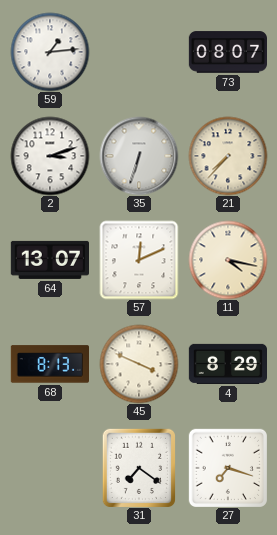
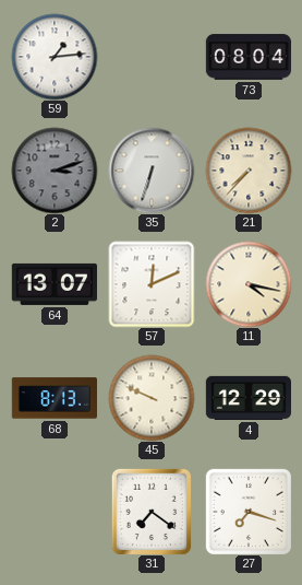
73: 08:07 -> 08:04
2 dial: white -> grey
45: 3:49 -> 9:49
4: 8:29 -> 12:29
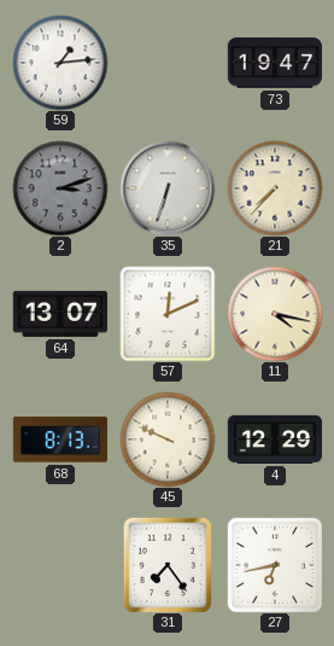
73: 08:04 -> 19:47
31: 7:21 -> 7:24
27: 7:18 -> 6:43
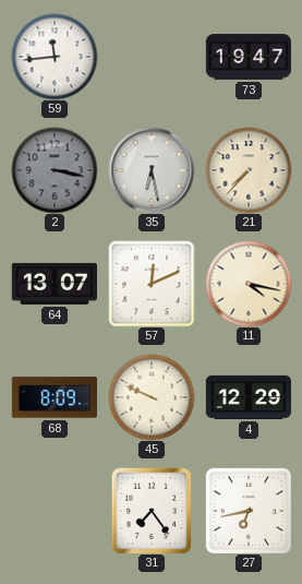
59: 1:14 -> 11:44
2: 3:12 -> 3:17
35: 6:33 -> 6:28
68: 8:13 -> 8:09
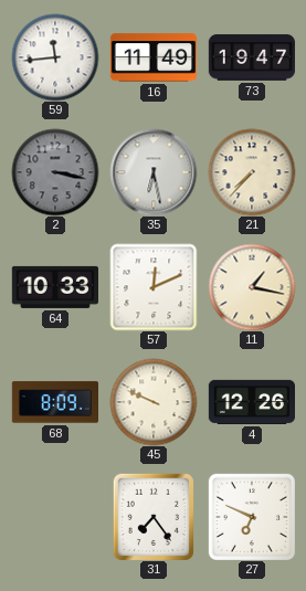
16: none -> 11:49
64: 13:07 -> 10:33
11: 4:17 -> 1:17
4: 12:29 -> 12:26
27: 6:43 -> 6:49
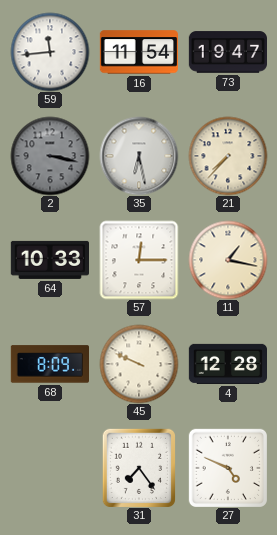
16: 11:49 -> 11:54
57: 12:11 -> 12:15
4: 12:26 -> 12:28
27: 6:49 -> 4:49
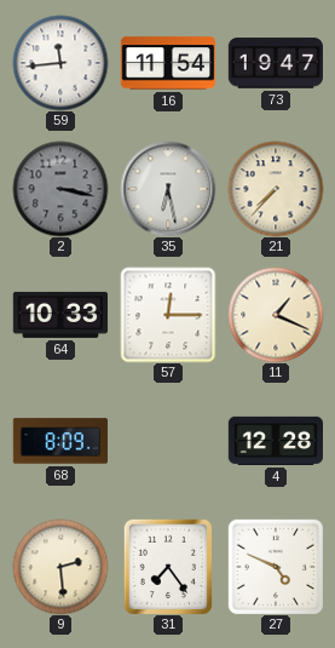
11: 1:17 -> 1:19
45: 9:49 -> none
9: none -> 2:29
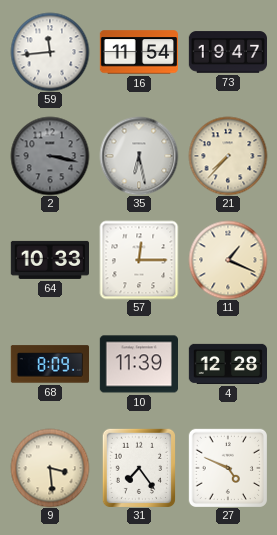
10: none -> 11:39
9: 2:29 -> 3:29
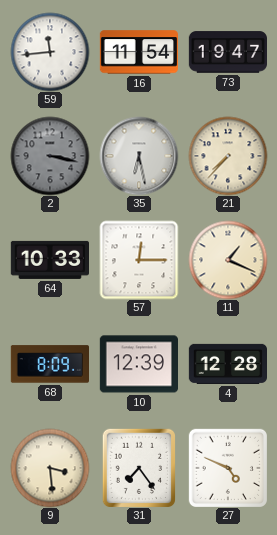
10: 11:39 -> 12:39
